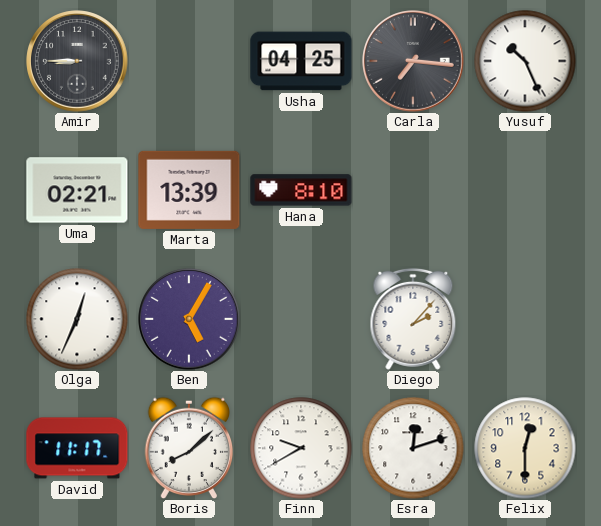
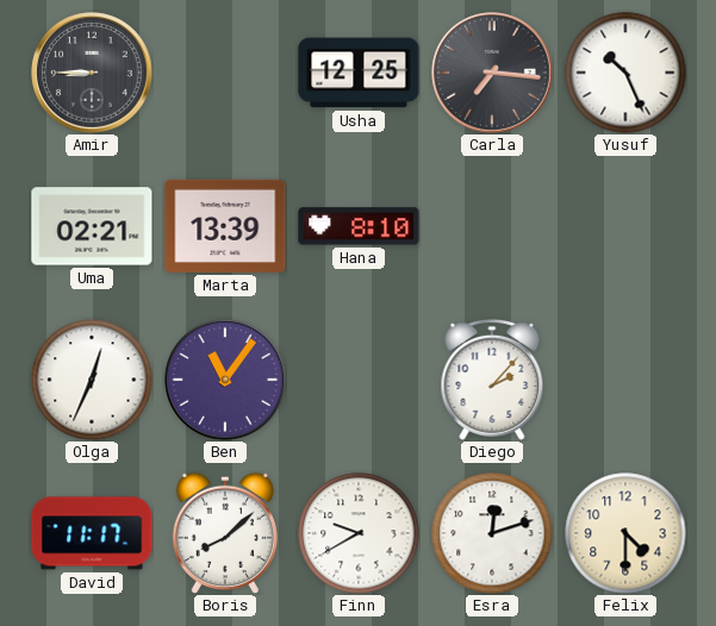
Usha: 04:25 -> 12:25
Ben: 5:05 -> 11:06
Felix: 12:30 -> 4:30
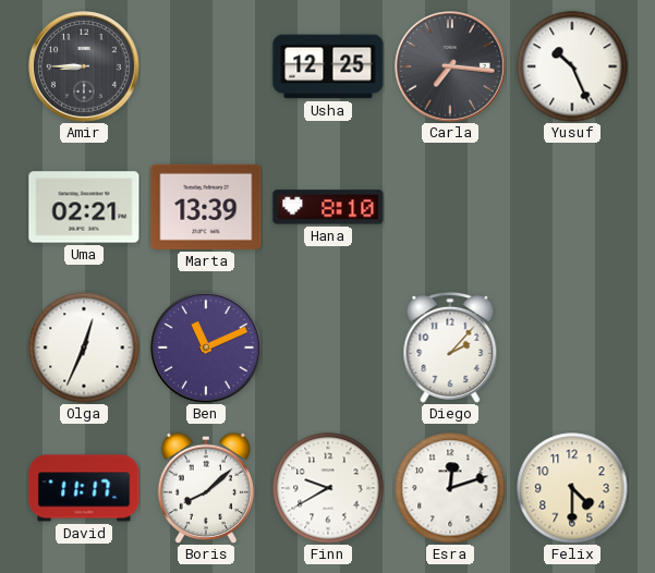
Ben: 11:06 -> 11:11
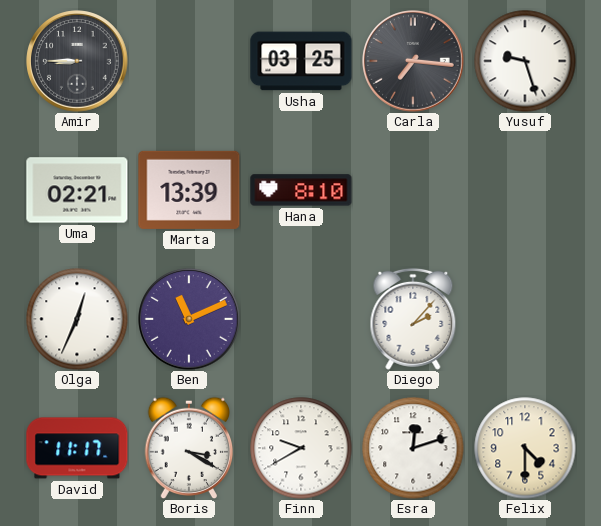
Usha: 12:25 -> 03:25
Yusuf: 10:26 -> 9:27
Boris: 8:08 -> 3:20
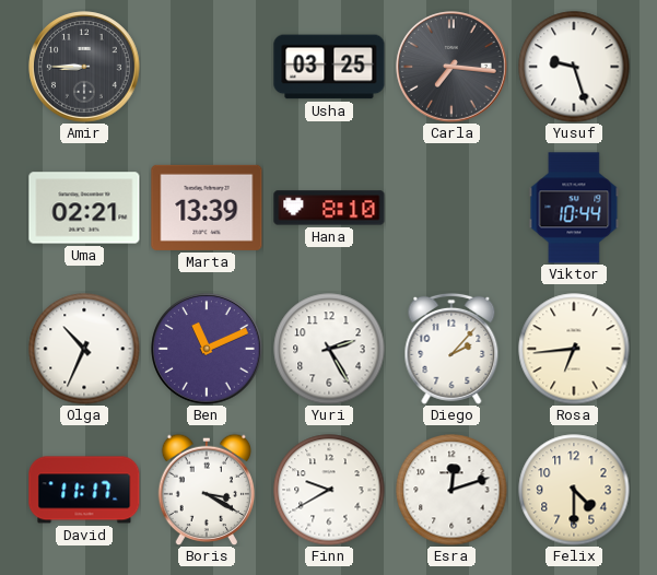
Viktor: none -> 10:44
Olga: 12:34 -> 10:34
Yuri: none -> 2:25
Rosa: none -> 6:44
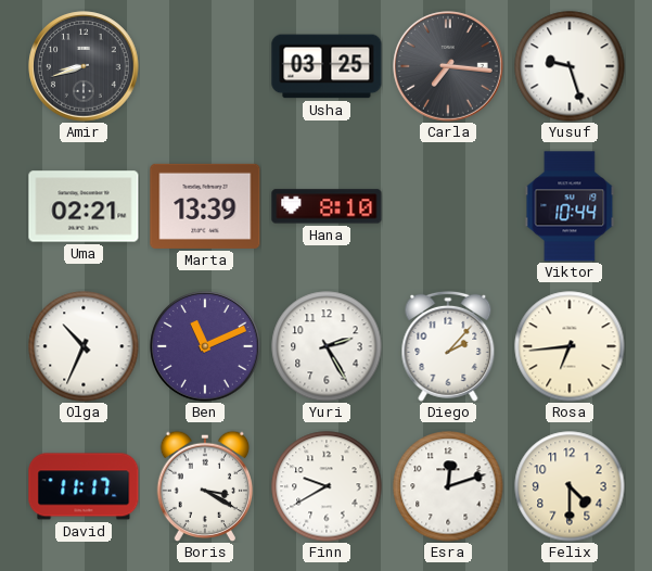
Amir: 8:45 -> 8:42
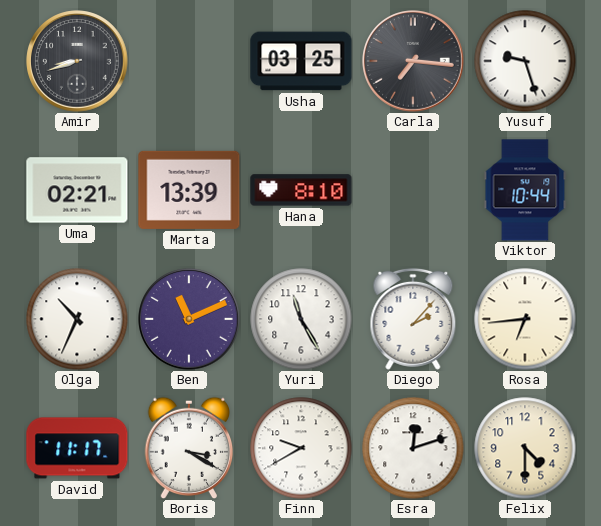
Yuri: 2:25 -> 11:25
